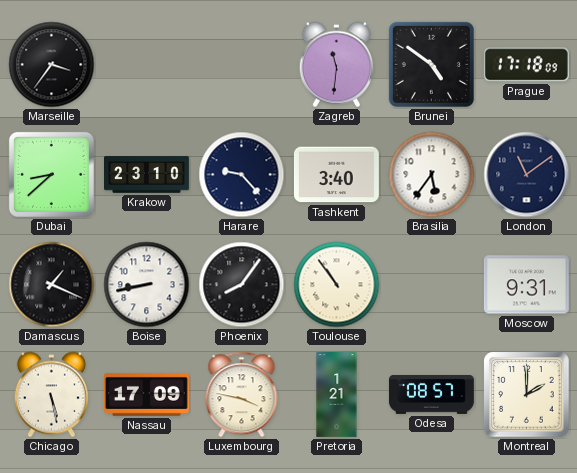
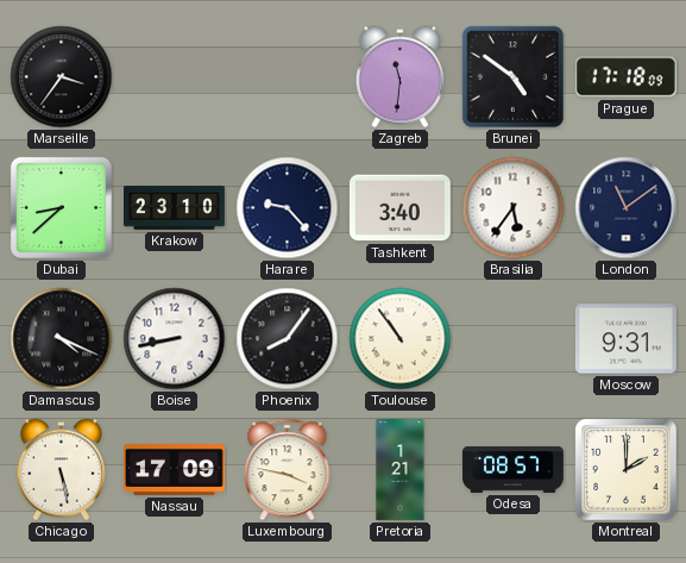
Damascus: 1:19 -> 4:19
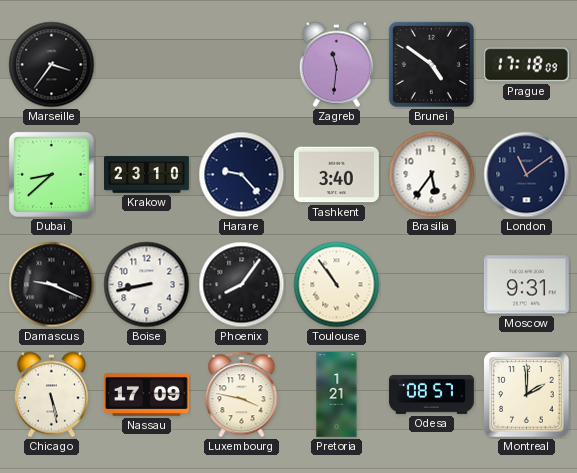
Damascus: 4:19 -> 9:19
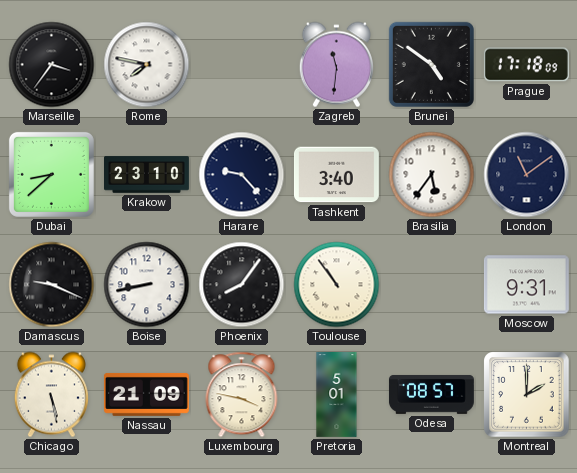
Rome: none -> 7:47
Nassau: 17:09 -> 21:09
Pretoria: 1:21 -> 5:01
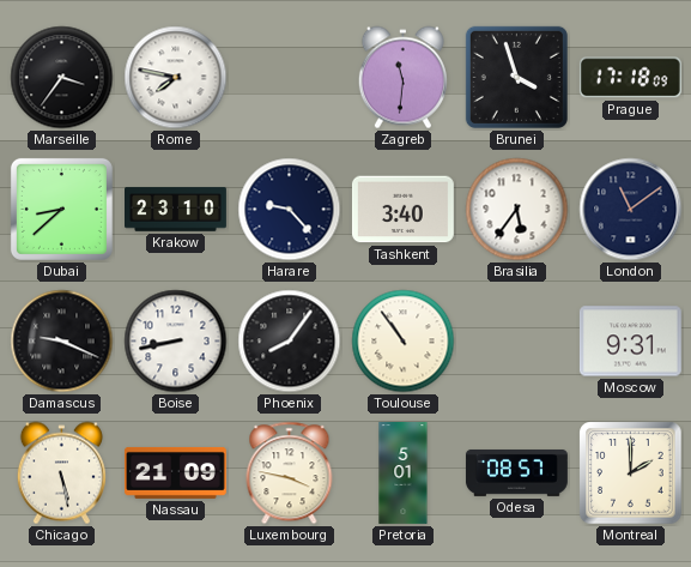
Brunei: 4:51 -> 3:57
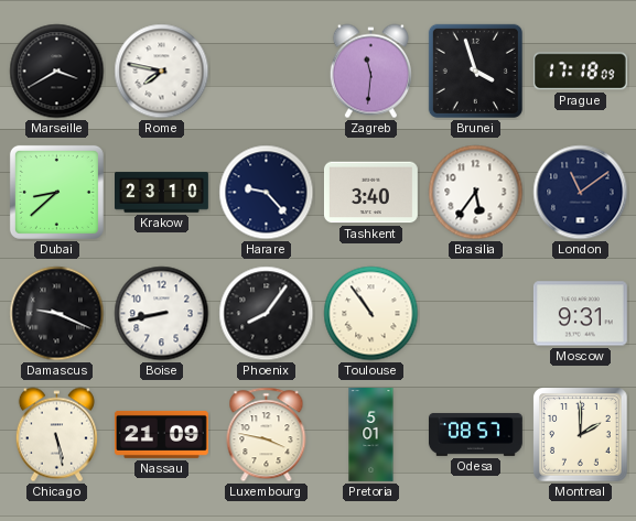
Marseille: 3:36 -> 3:40
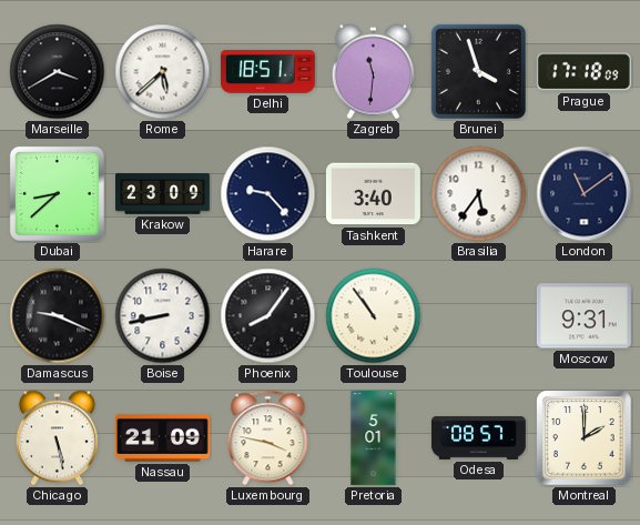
Rome: 7:47 -> 5:38
Delhi: none -> 18:51
Krakow: 23:10 -> 23:09
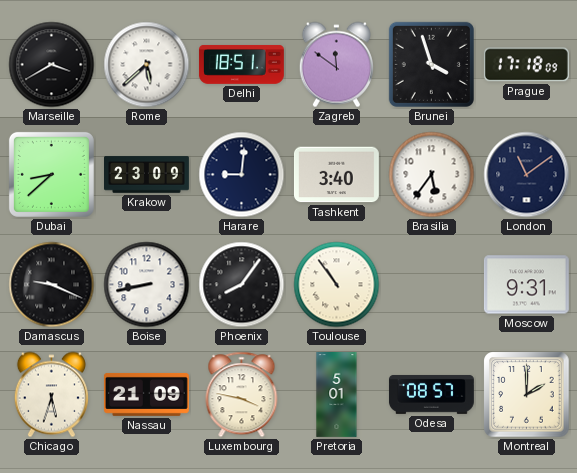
Zagreb: 11:31 -> 11:51
Harare: 9:23 -> 9:01
Chicago: 5:28 -> 5:33
